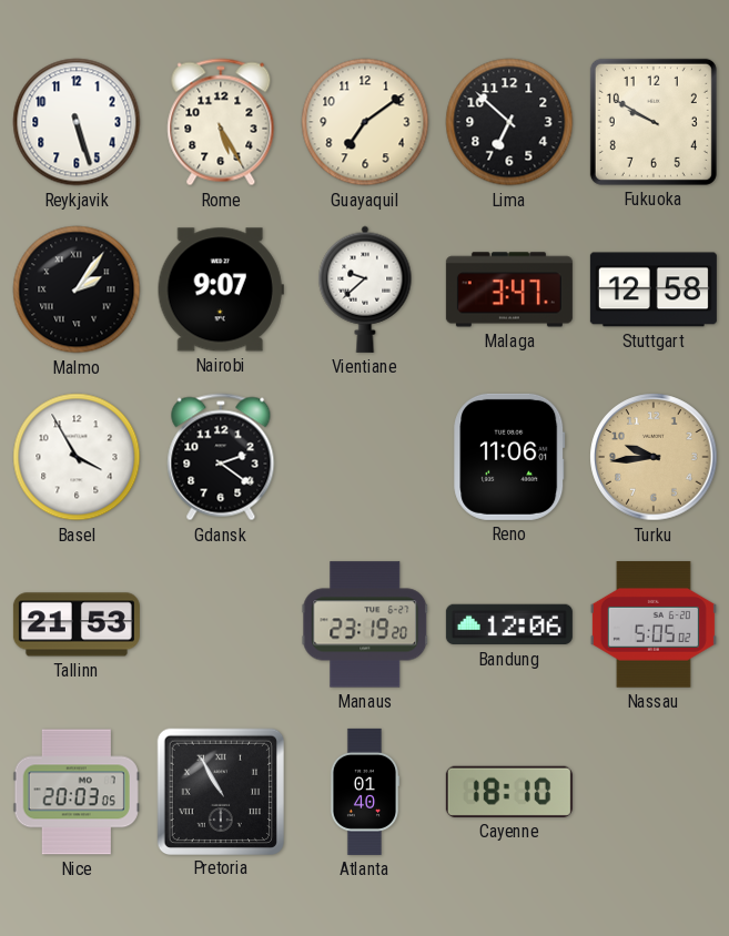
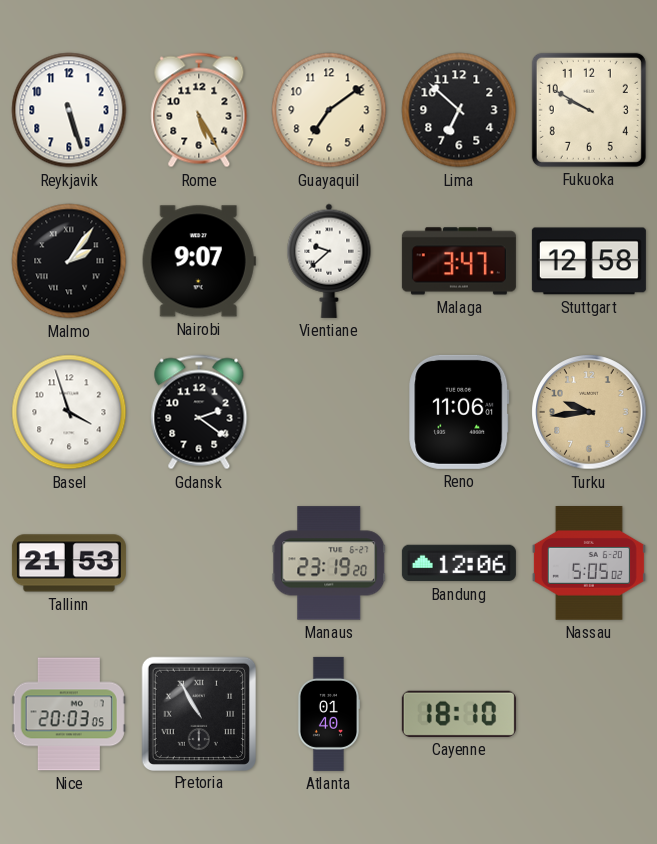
Basel: 3:55 -> 3:57
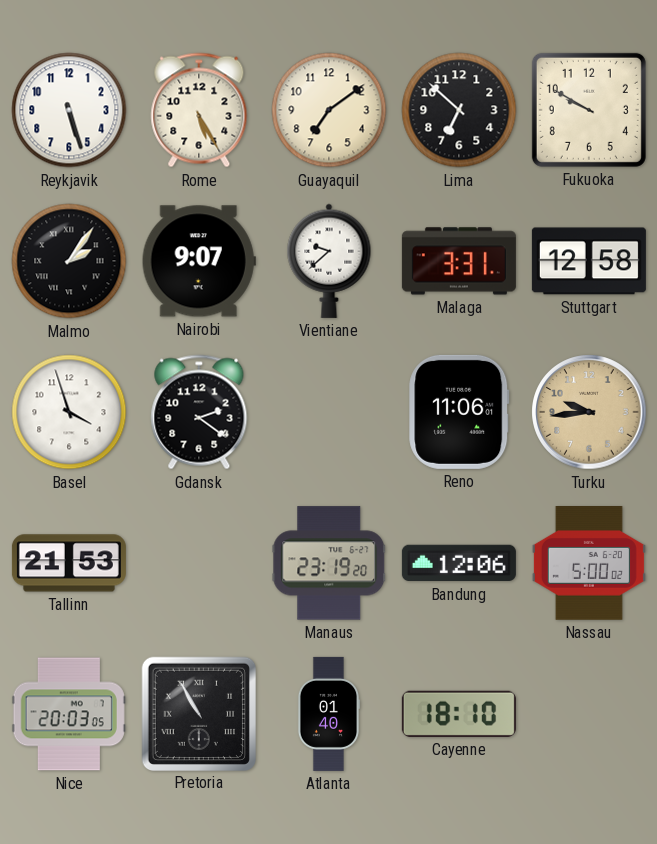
Malaga: 3:47 -> 3:31
Nassau: 5:05 -> 5:00
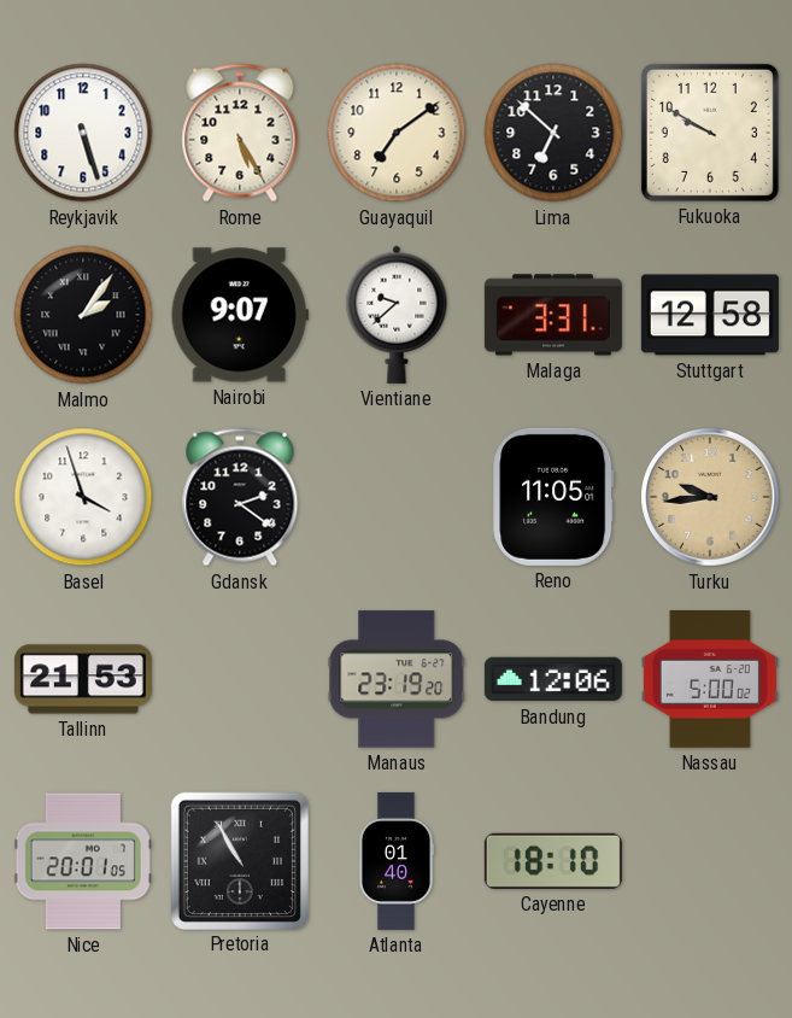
Reno: 11:06 -> 11:05
Nice: 20:03 -> 20:01
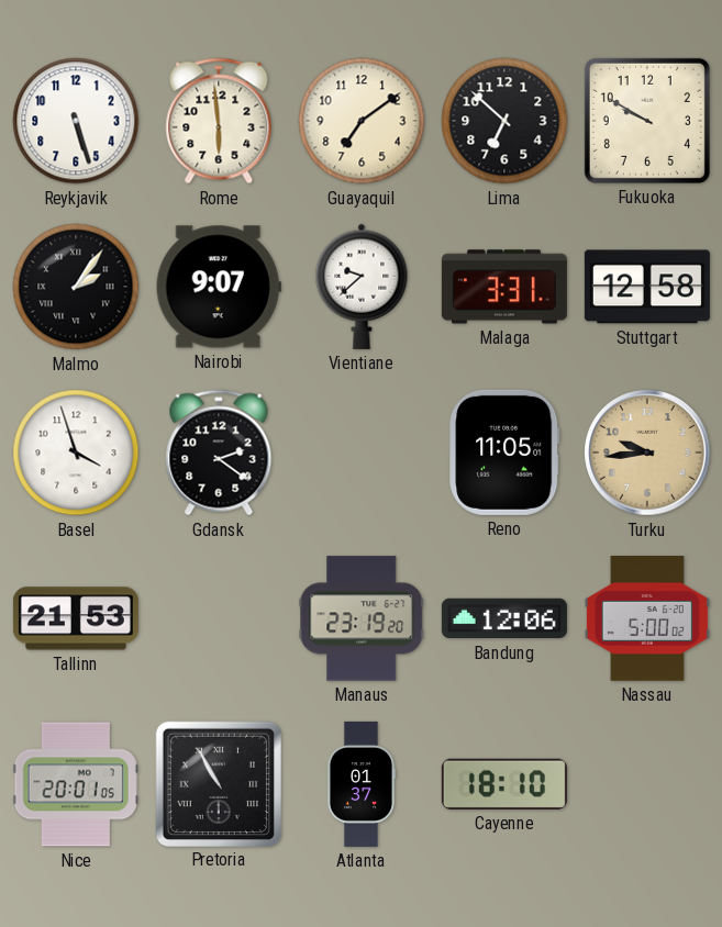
Rome: 5:25 -> 5:59
Atlanta: 01:40 -> 01:37
